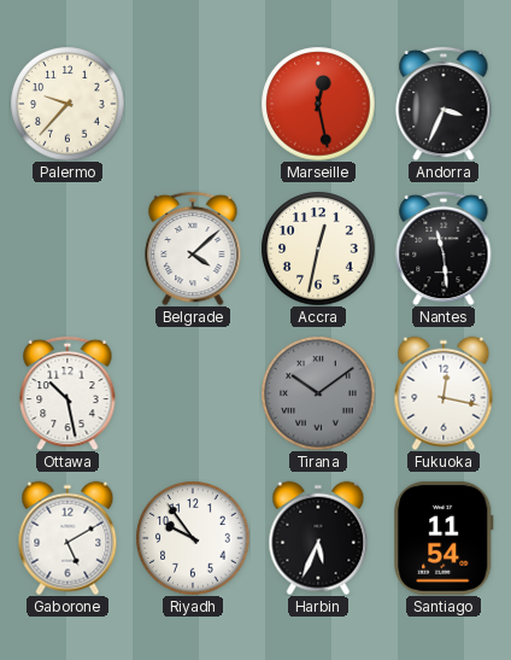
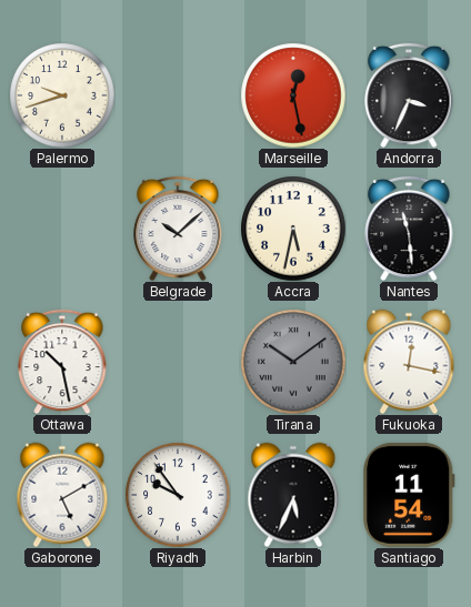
Palermo: 9:37 -> 9:42
Belgrade: 4:08 -> 10:08
Accra: 12:32 -> 5:32
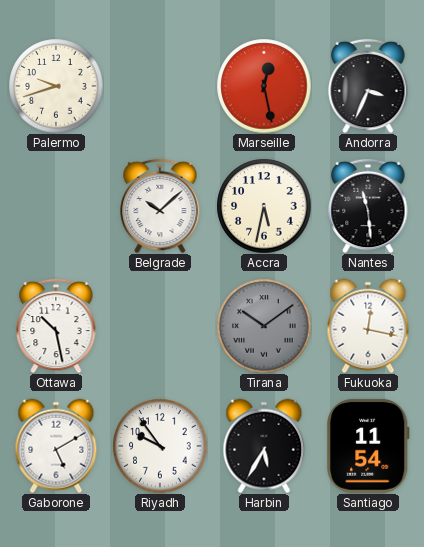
Harbin: 5:34 -> 5:35
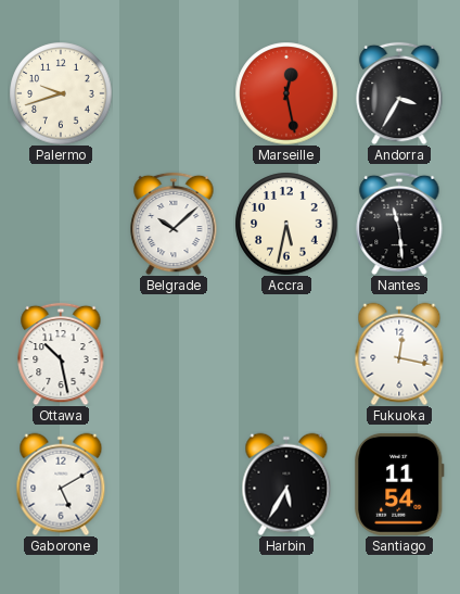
Andorra: 3:34 -> 3:35
Tirana: 10:09 -> none
Riyadh: 9:54 -> none
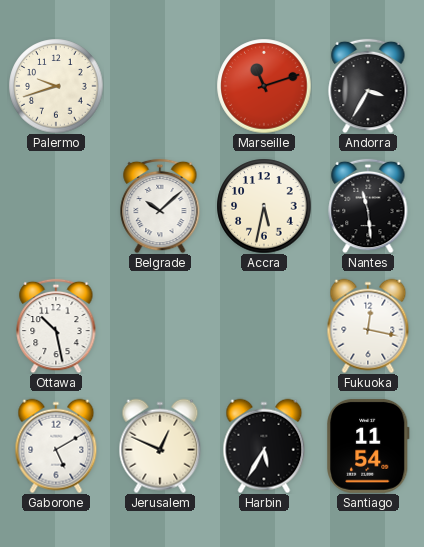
Marseille: 12:28 -> 11:12
Jerusalem: none -> 12:49
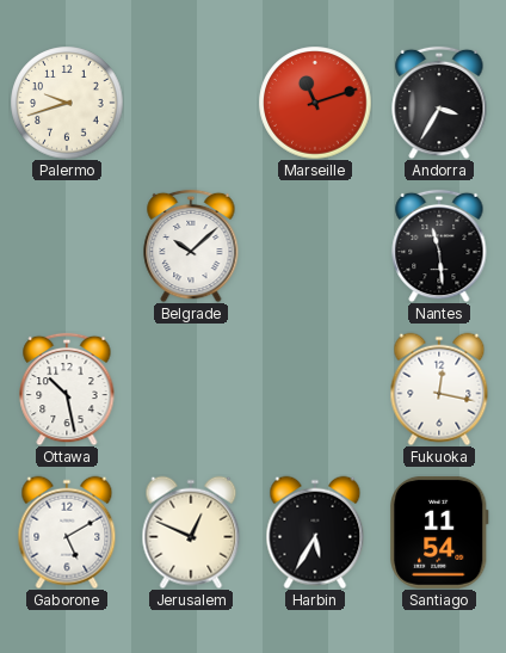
Accra: 5:32 -> none
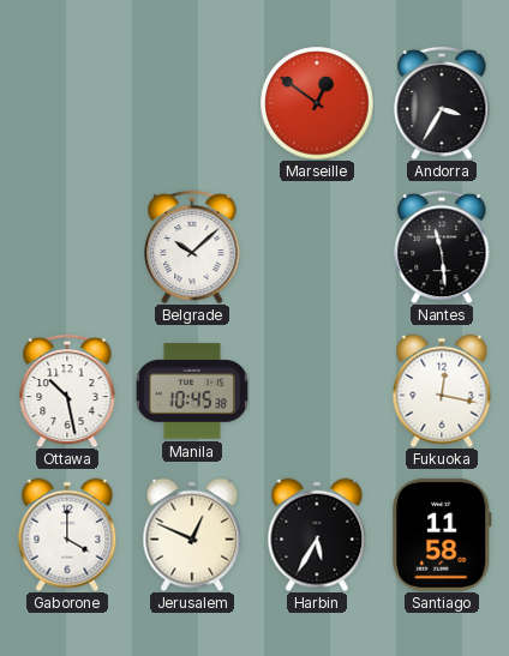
Palermo: 9:42 -> none
Marseille: 11:12 -> 12:51
Manila: none -> 10:45
Gaborone: 5:10 -> 4:00
Santiago: 11:54 -> 11:58
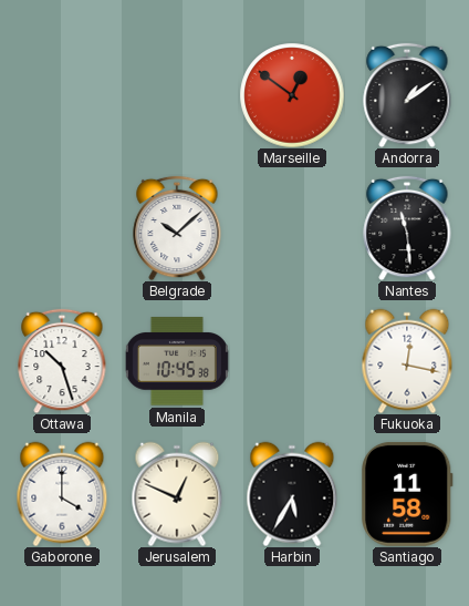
Andorra: 3:35 -> 1:09
Ottawa: 10:28 -> 10:27
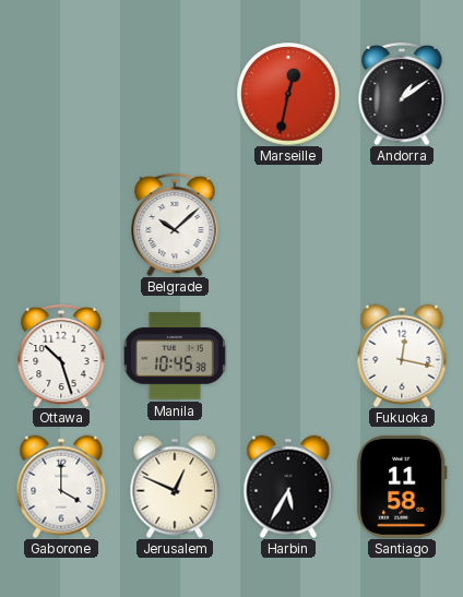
Marseille: 12:51 -> 12:32
Nantes: 11:29 -> none
